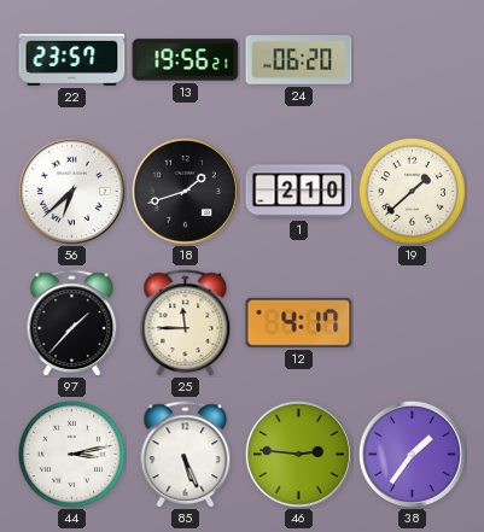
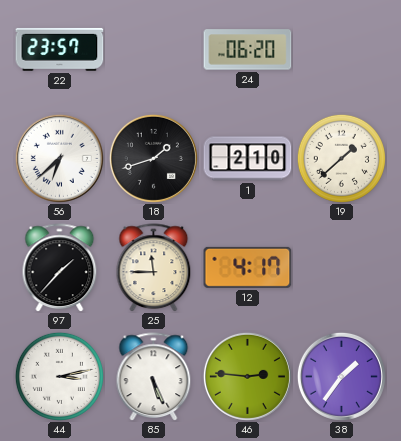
13: 19:56 -> none
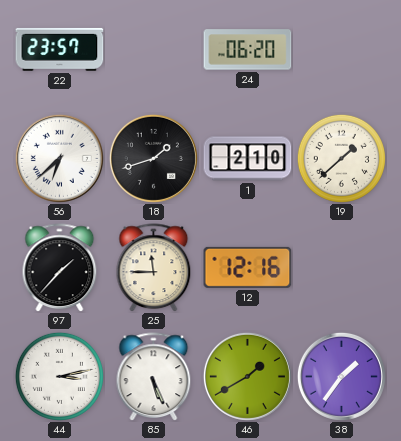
12: 4:17 -> 12:16
46: 2:46 -> 1:40
